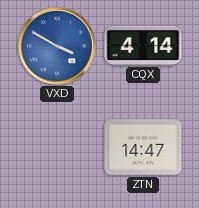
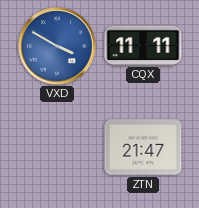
CQX: 4:14 -> 11:11
ZTN: 14:47 -> 21:47
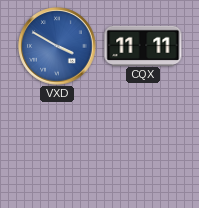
ZTN: 21:47 -> none
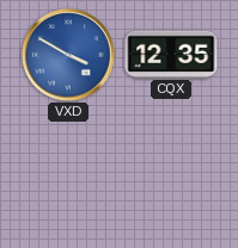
CQX: 11:11 -> 12:35
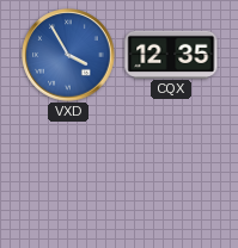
VXD: 3:50 -> 3:55
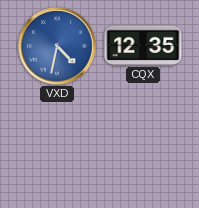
VXD: 3:55 -> 4:32
